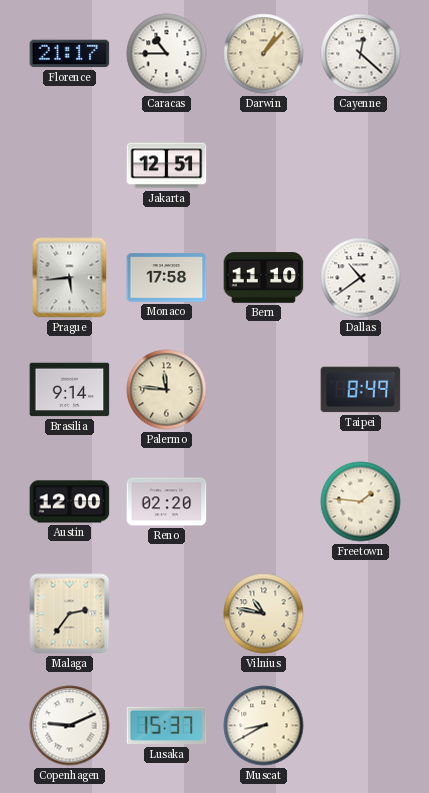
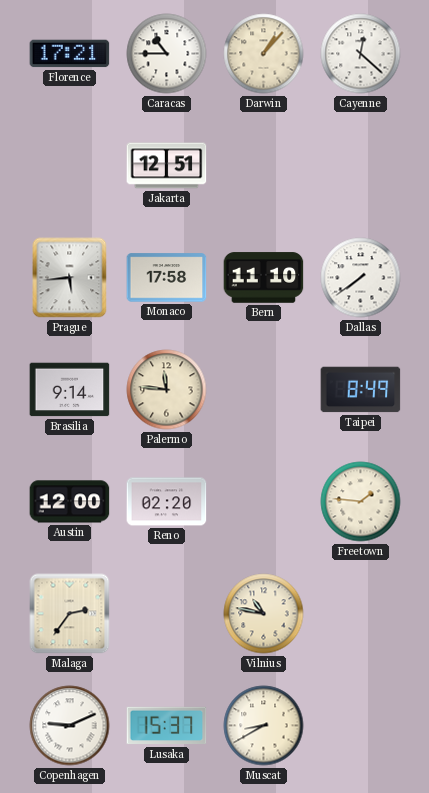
Florence: 21:17 -> 17:21
Dallas: 10:39 -> 7:39
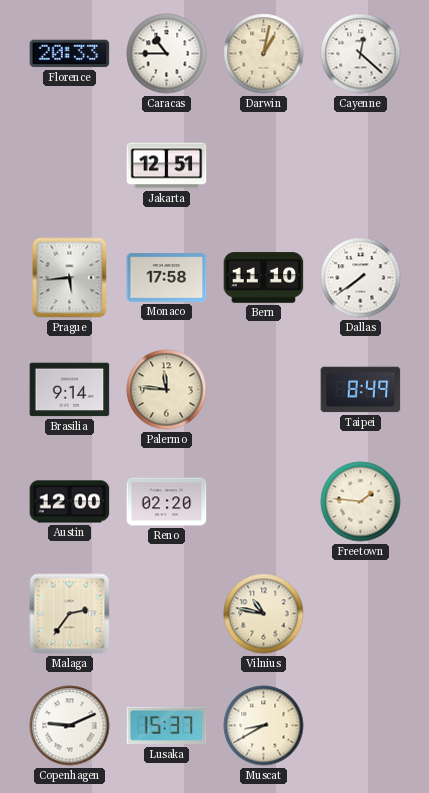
Florence: 17:21 -> 20:33
Darwin: 1:07 -> 1:02
